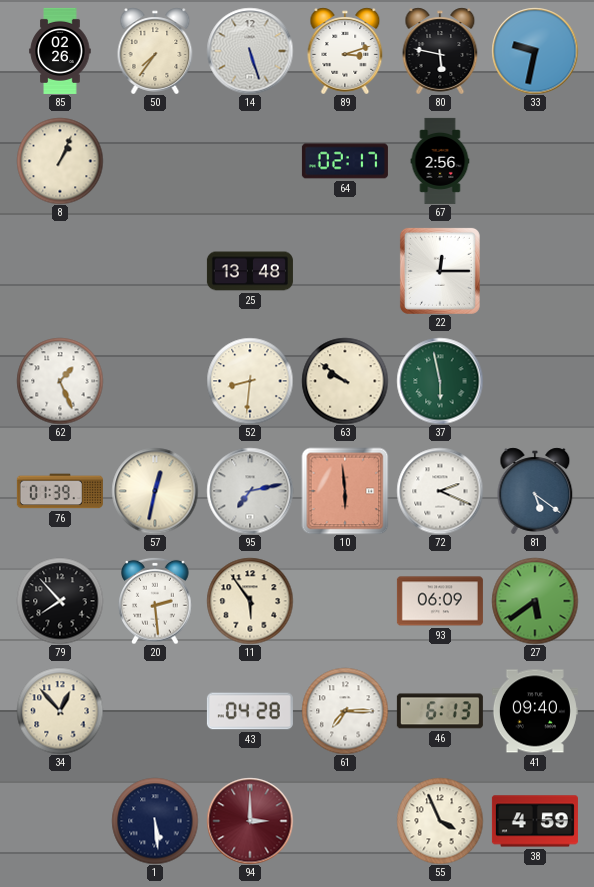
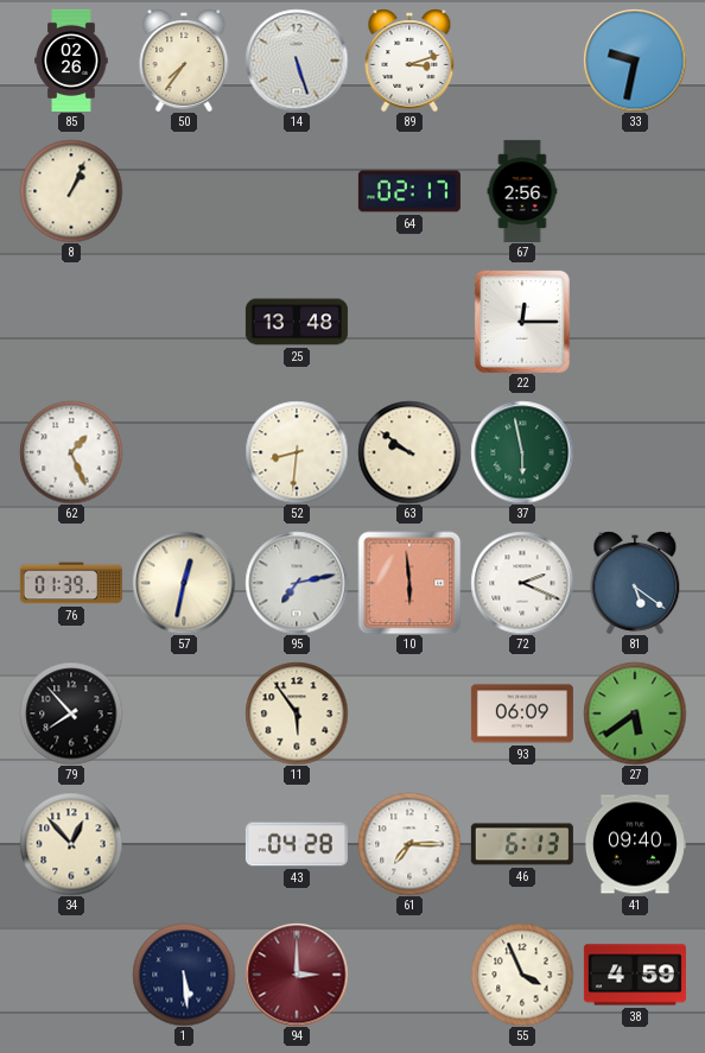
80: 5:47 -> none
20: 2:29 -> none
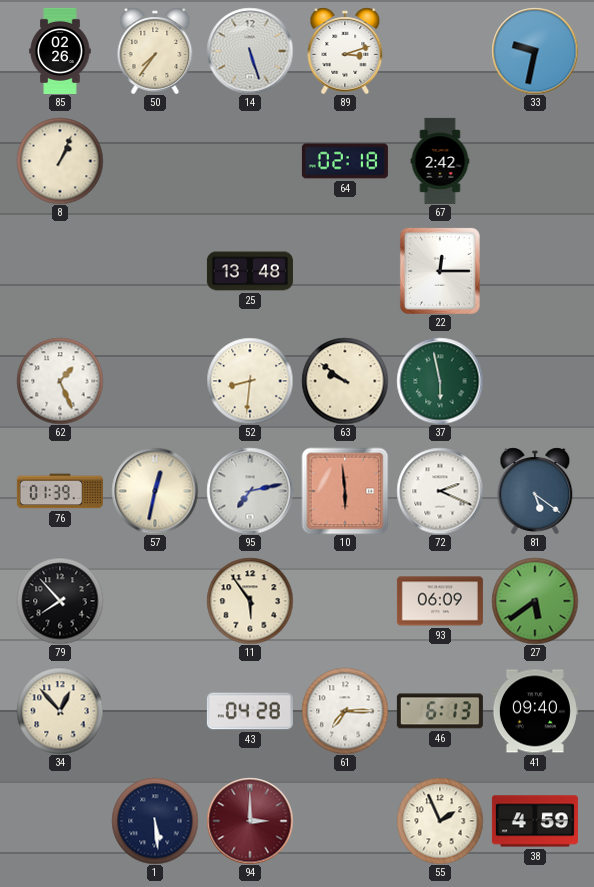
64: 02:17 -> 02:18
67: 2:56 -> 2:42
55: 3:56 -> 1:56
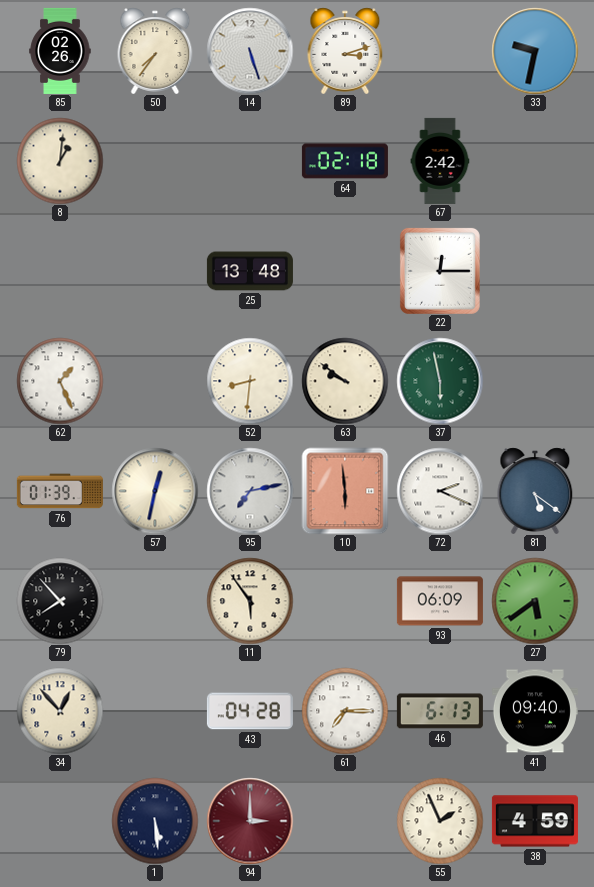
8: 1:04 -> 1:01
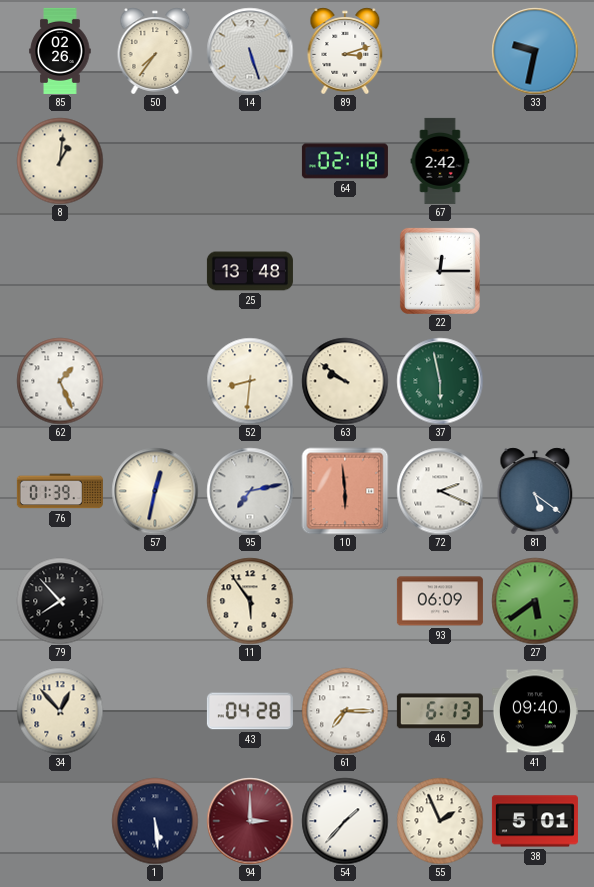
54: none -> 1:37
38: 4:59 -> 5:01
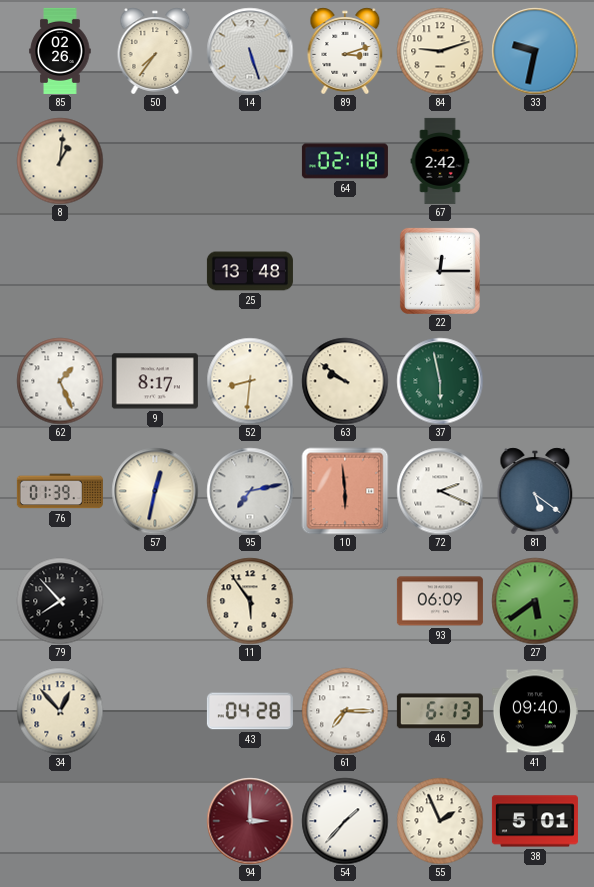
84: none -> 9:12
9: none -> 8:17
1: 5:29 -> none
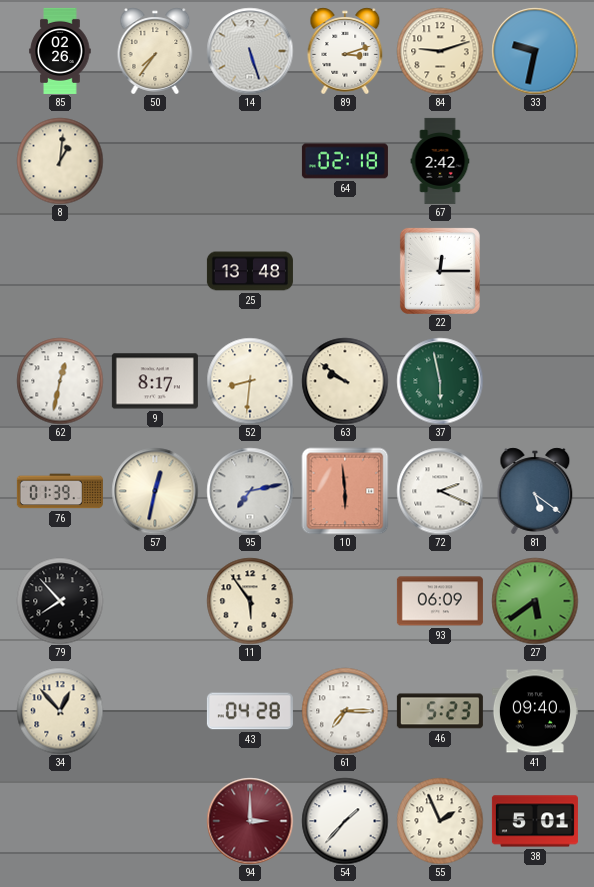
62: 1:26 -> 12:32
46: 6:13 -> 5:23
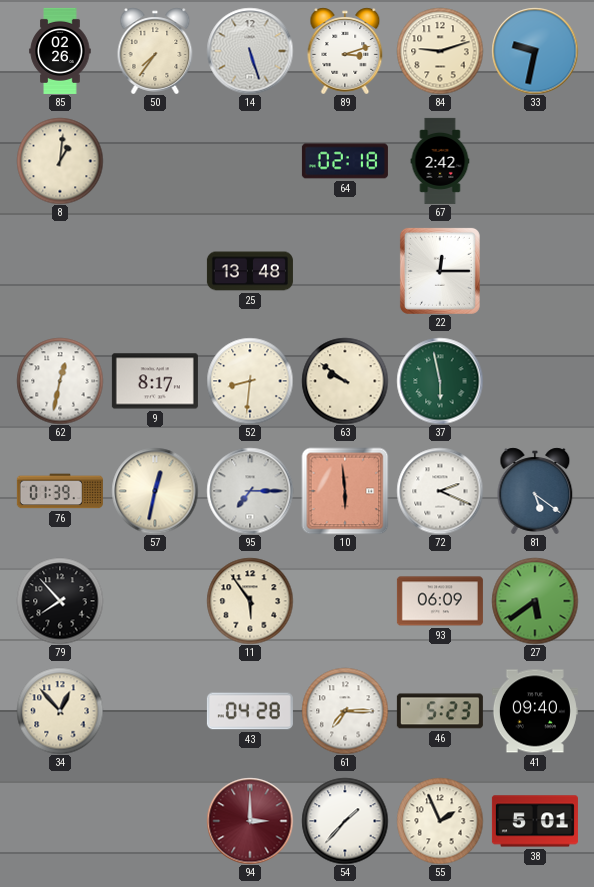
95: 7:13 -> 7:15
